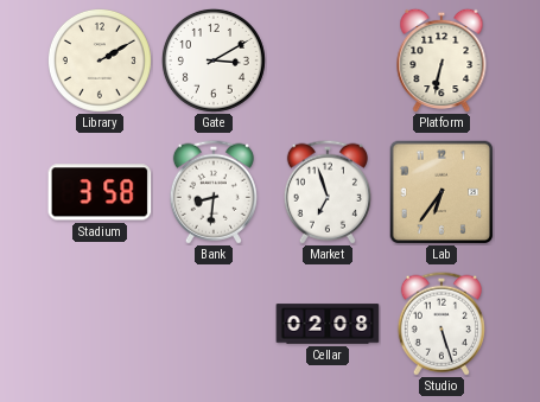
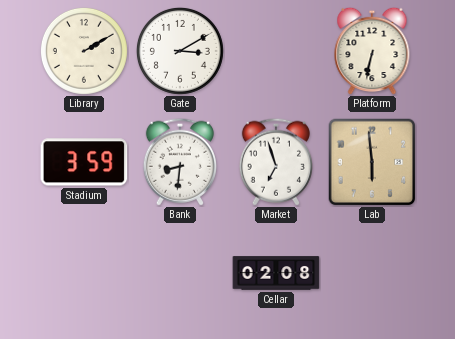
Stadium: 3:58 -> 3:59
Lab: 6:36 -> 5:59
Studio: 5:27 -> none
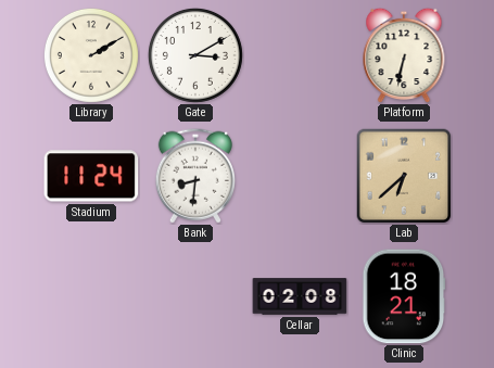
Stadium: 3:59 -> 11:24
Market: 6:57 -> none
Lab: 5:59 -> 6:38
Clinic: none -> 18:21
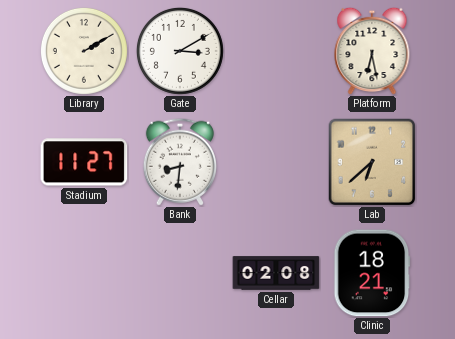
Platform: 6:32 -> 6:28
Stadium: 11:24 -> 11:27
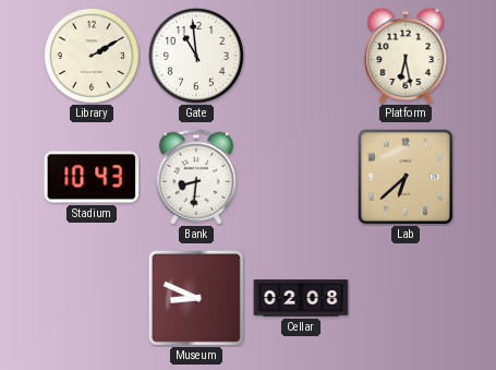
Gate: 3:10 -> 10:59
Stadium: 11:27 -> 10:43
Museum: none -> 8:49
Clinic: 18:21 -> none
